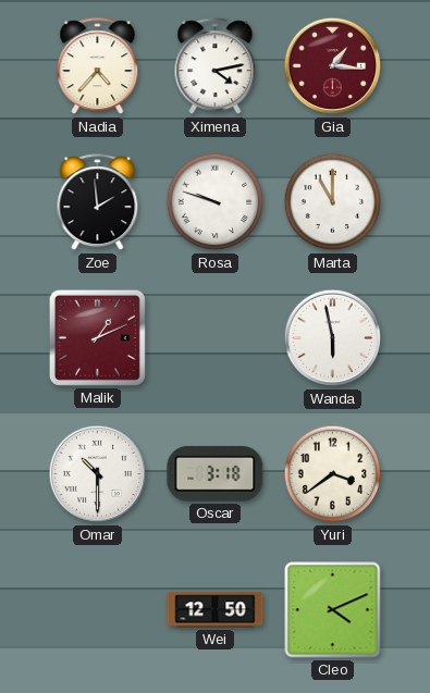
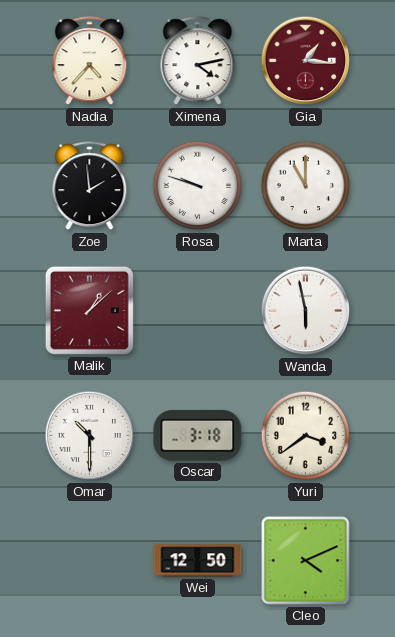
Malik: 1:11 -> 1:08
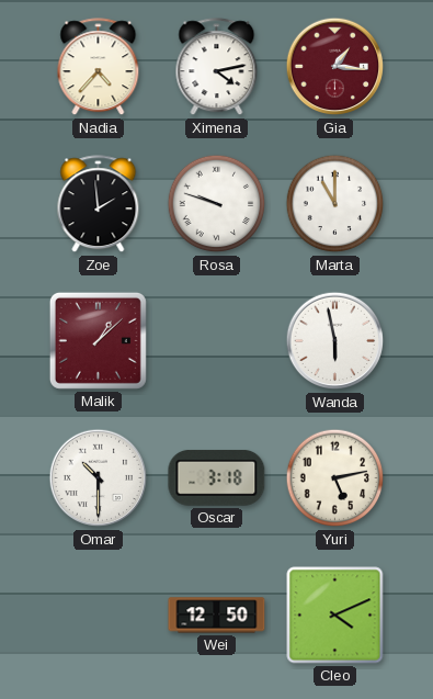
Yuri: 3:39 -> 5:13
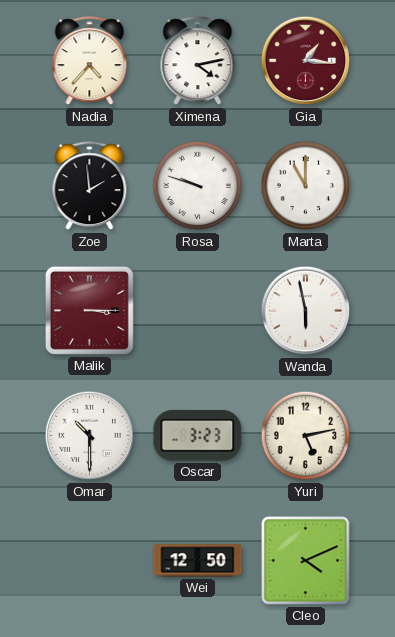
Malik: 1:08 -> 3:15
Oscar: 3:18 -> 3:23
